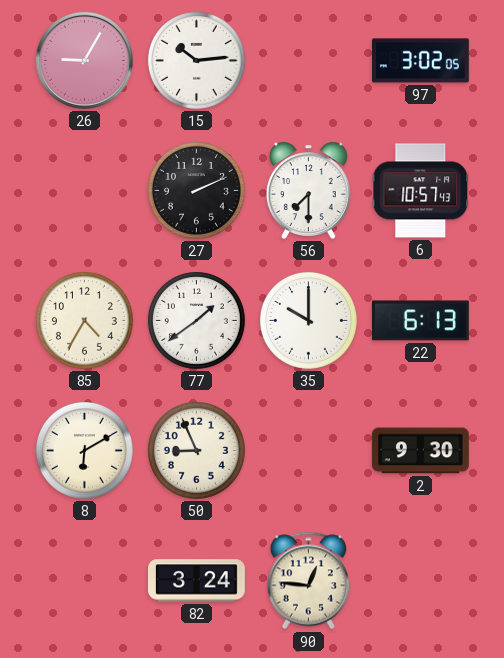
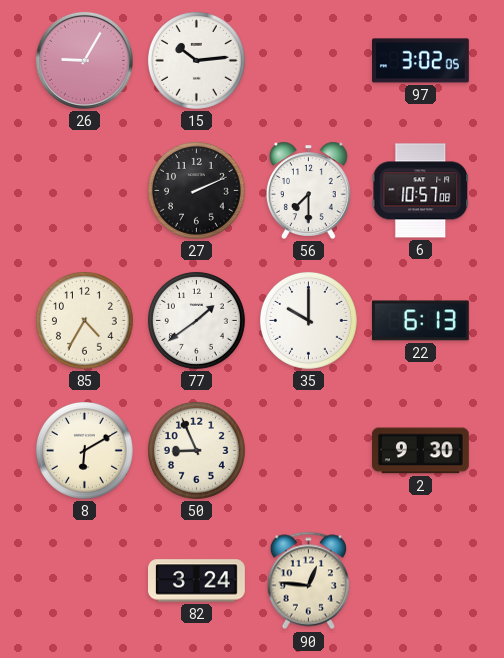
6: 10:57:43 -> 10:57:08
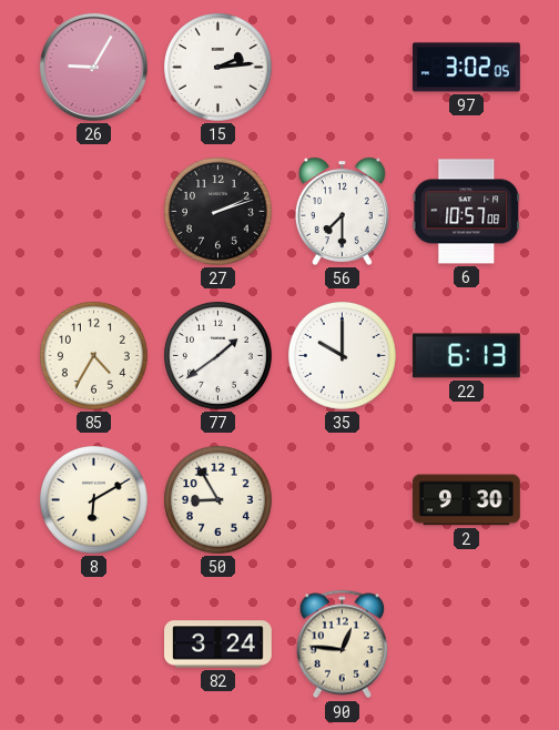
15: 10:14 -> 2:14
27: 2:11 -> 2:12
50: 8:56 -> 8:55
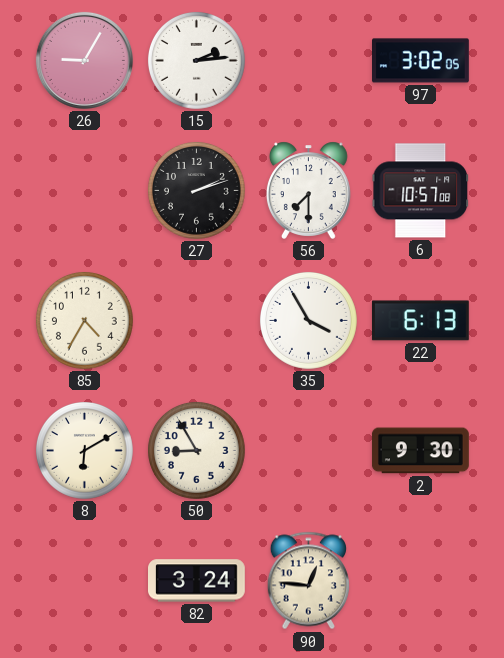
77: 1:39 -> none
35: 10:00 -> 3:55
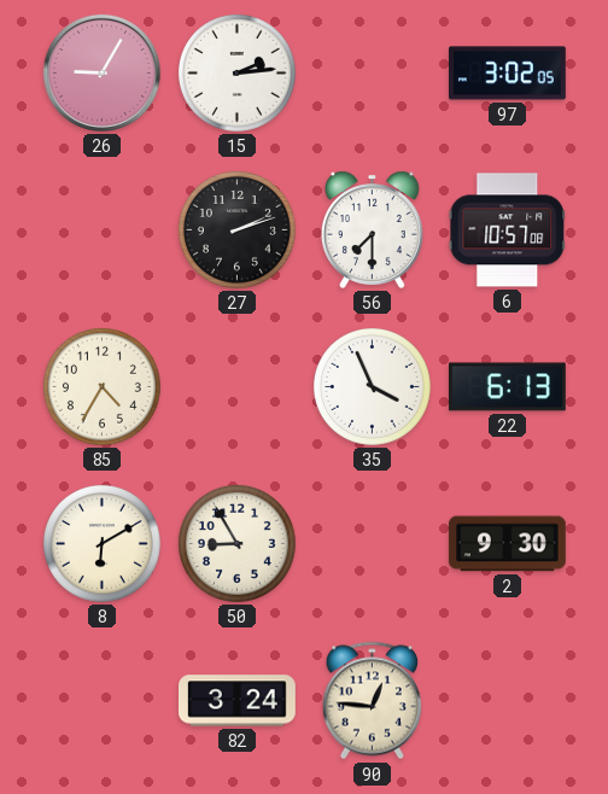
35: 3:55 -> 3:56
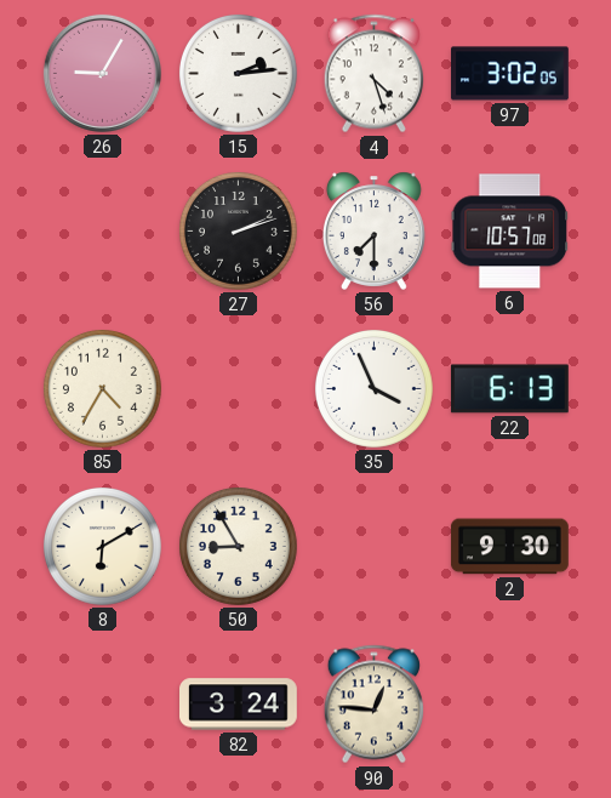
4: none -> 4:27
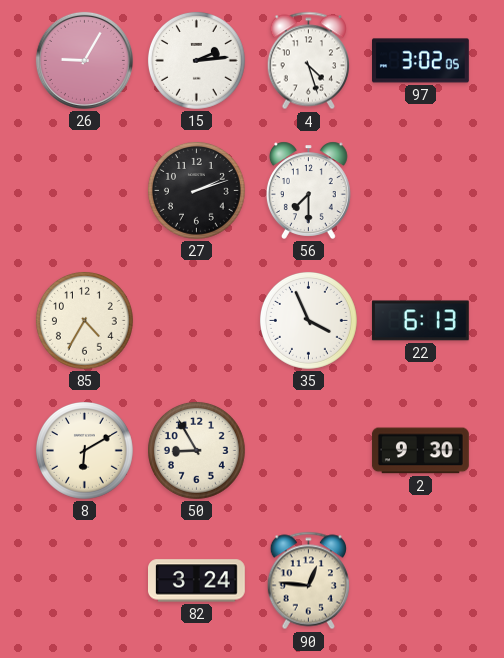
6: 10:57 -> none
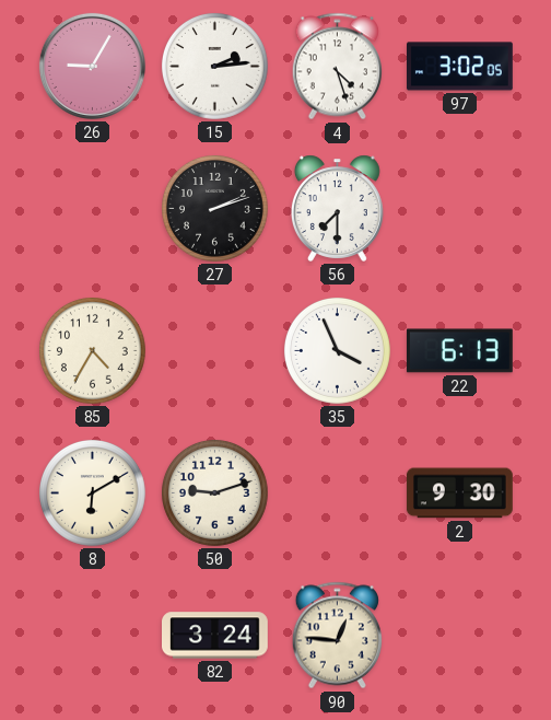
50: 8:55 -> 9:12
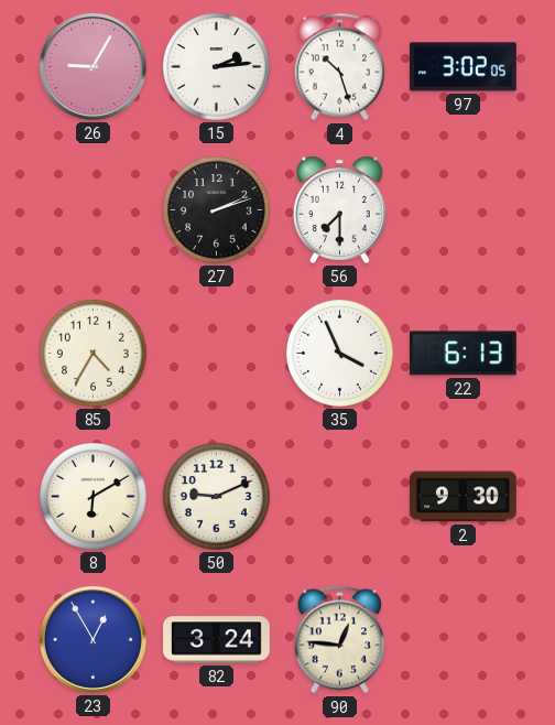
4: 4:27 -> 10:27
50: 9:12 -> 9:11
23: none -> 12:55
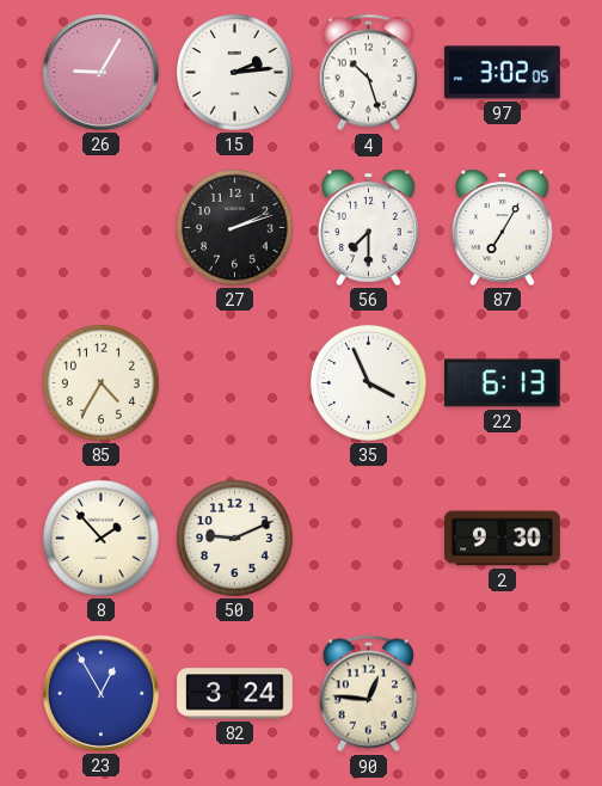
87: none -> 7:05
8: 6:10 -> 1:53
